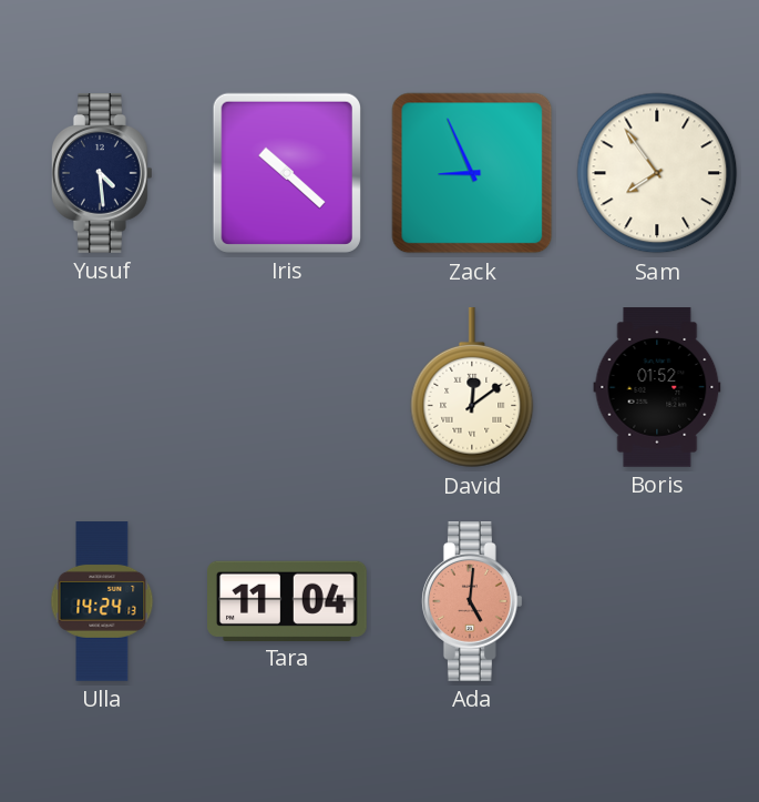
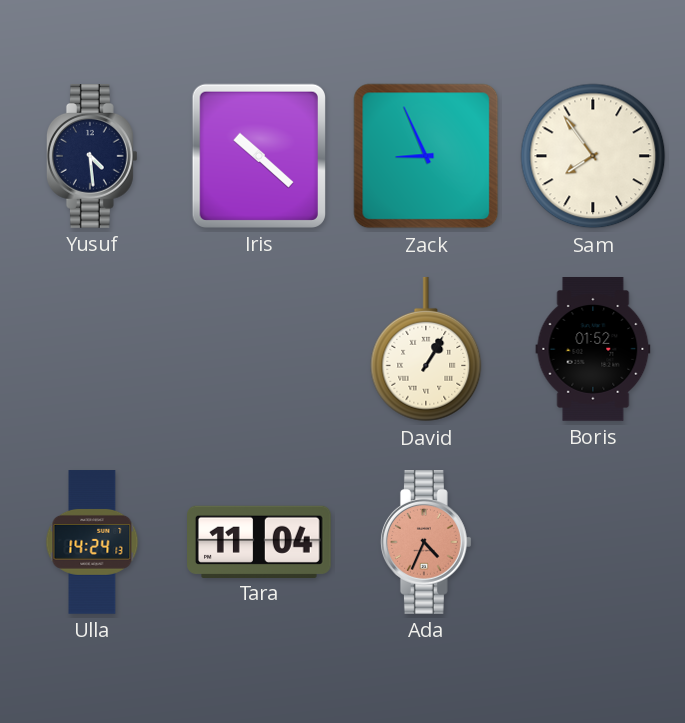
David: 12:09 -> 1:05
Ada: 5:01 -> 4:34
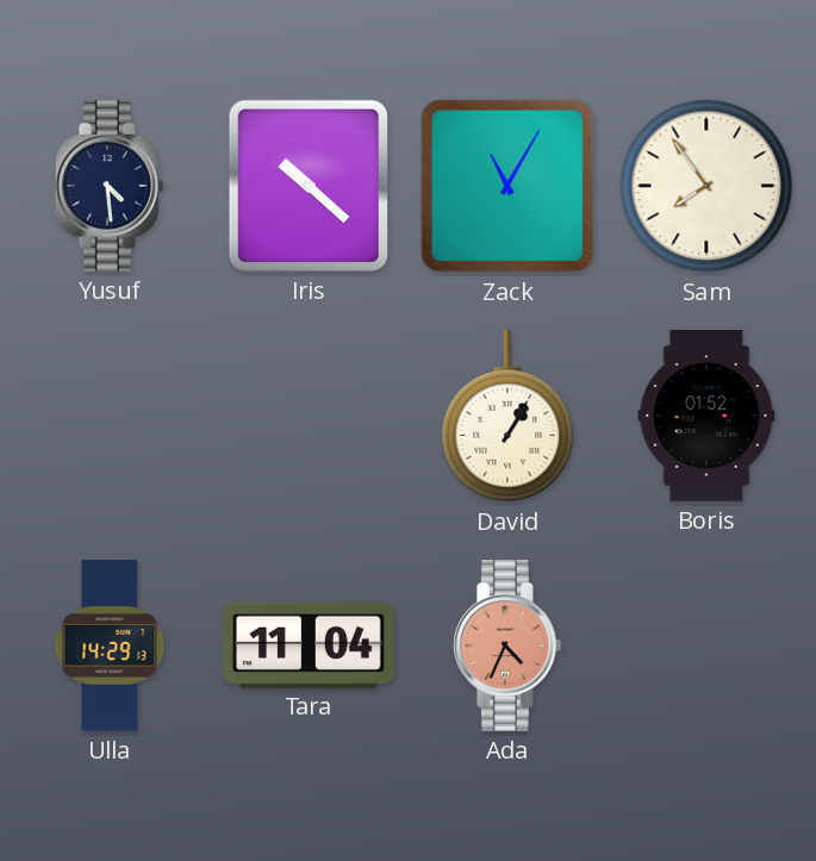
Zack: 8:56 -> 11:05
Ulla: 14:24 -> 14:29
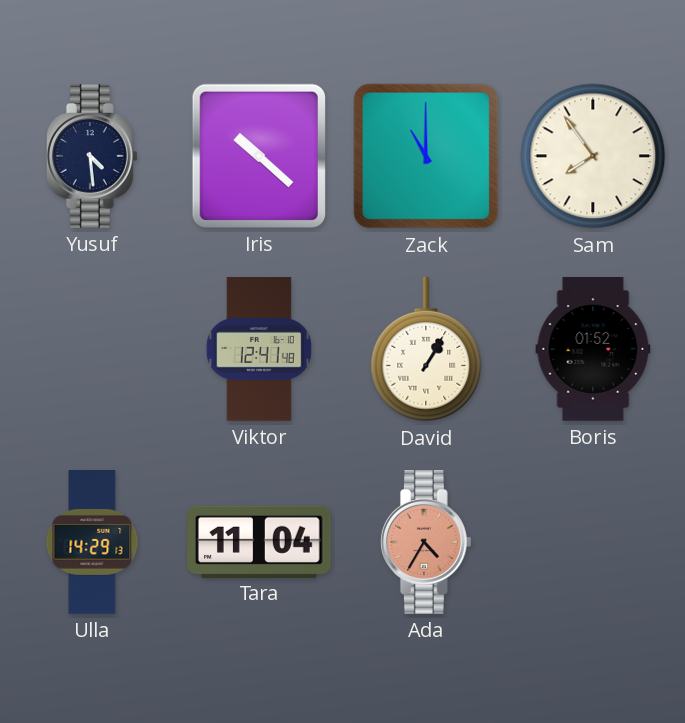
Zack: 11:05 -> 11:00
Viktor: none -> 12:41
Ada: 4:34 -> 4:35
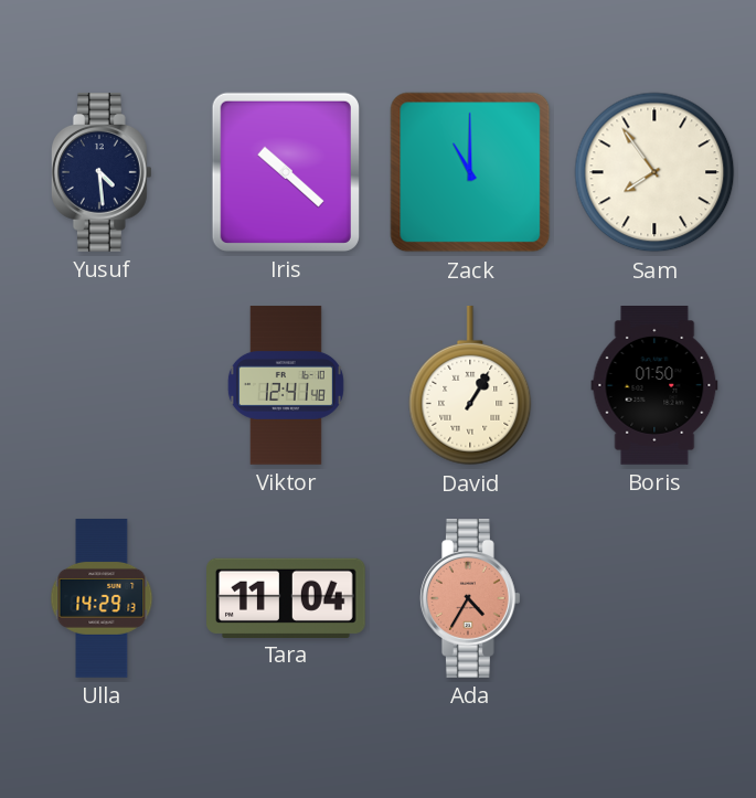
Boris: 01:52 -> 01:50
